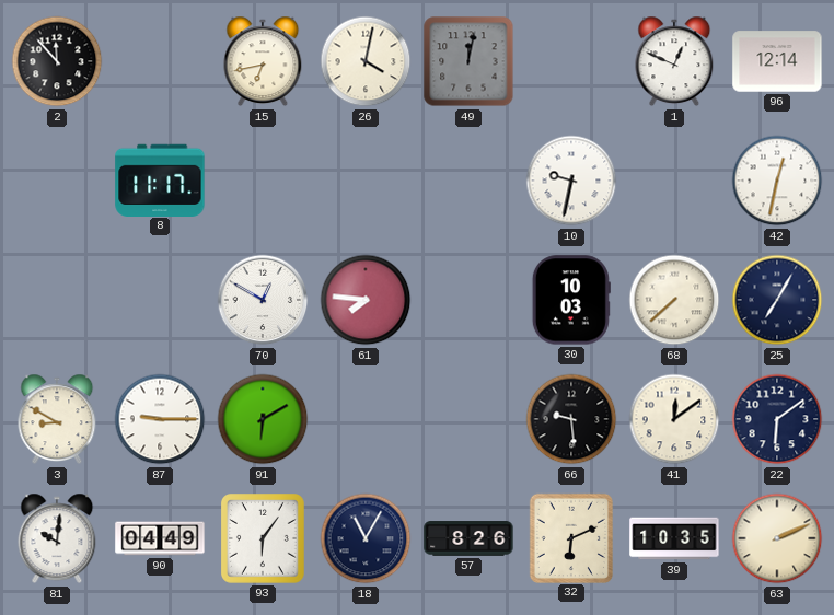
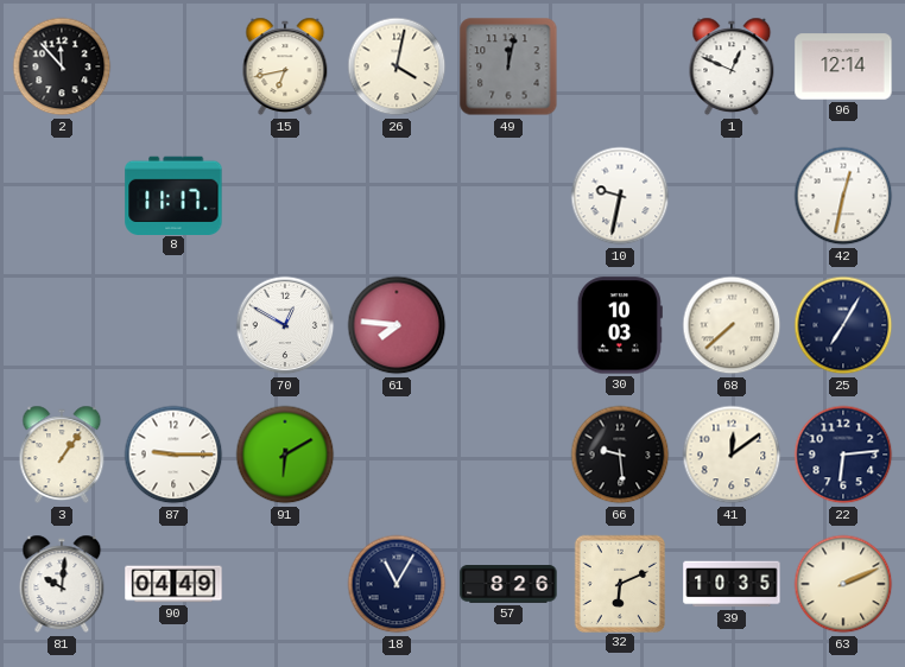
3: 8:50 -> 1:06
22: 6:09 -> 6:14
93: 6:06 -> none
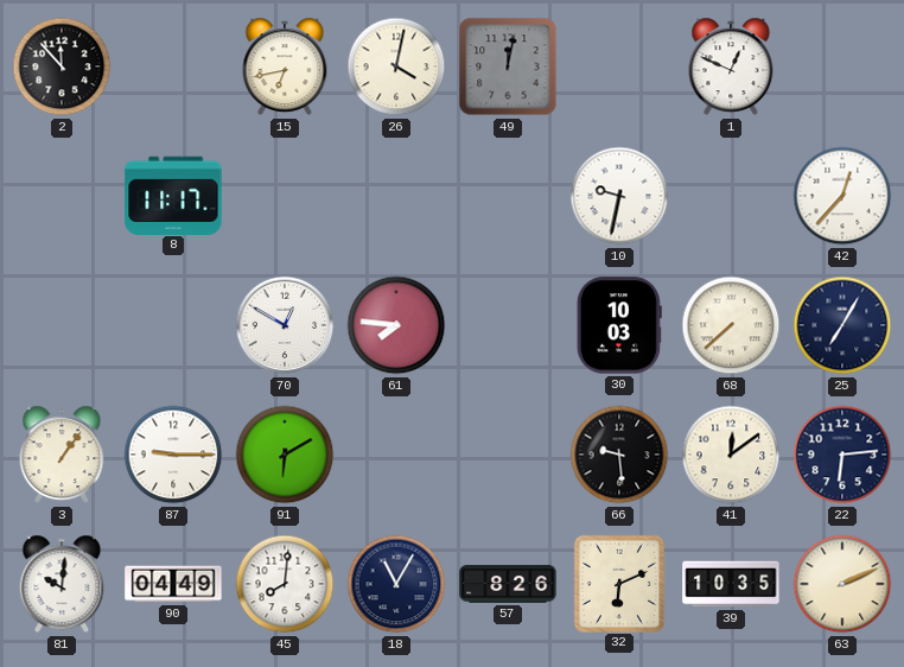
96: 12:14 -> none
42: 12:32 -> 12:37
45: none -> 8:01
